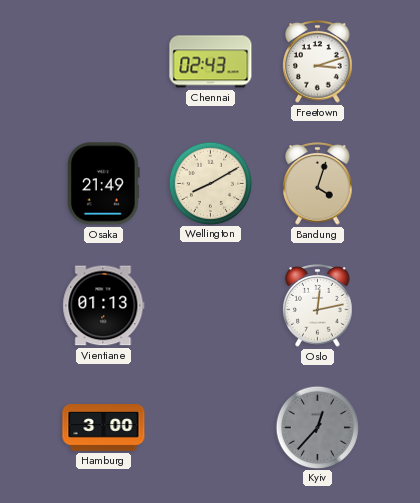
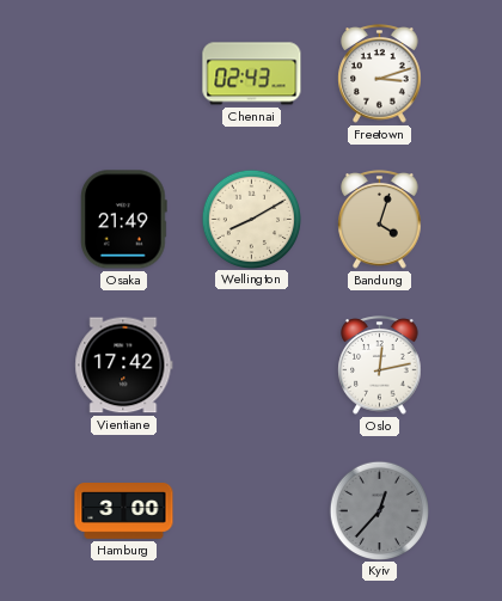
Vientiane: 01:13 -> 17:42
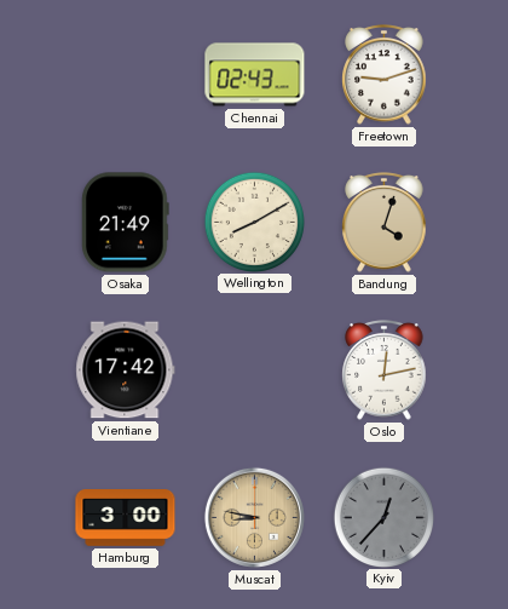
Freetown: 3:12 -> 9:12
Muscat: none -> 8:47
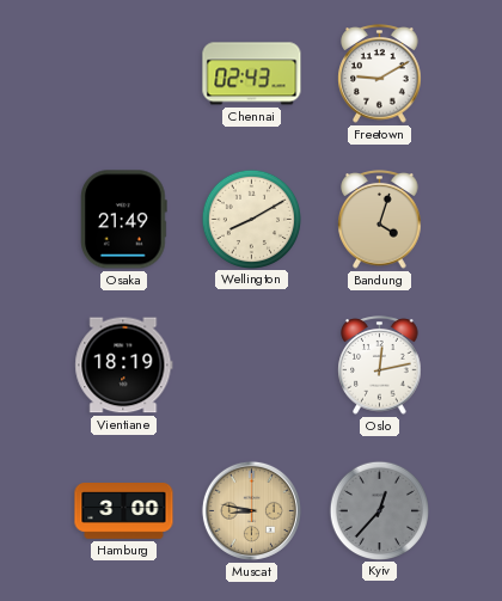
Freetown: 9:12 -> 9:10
Vientiane: 17:42 -> 18:19
